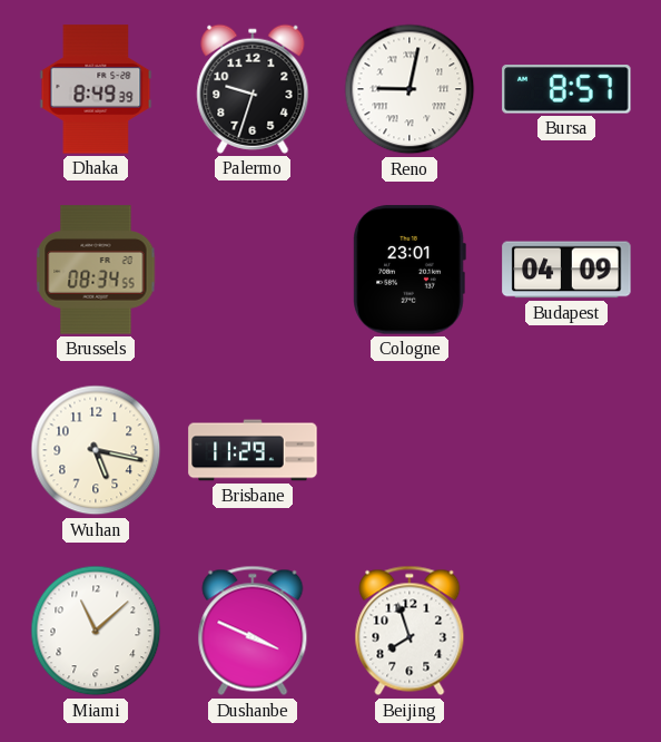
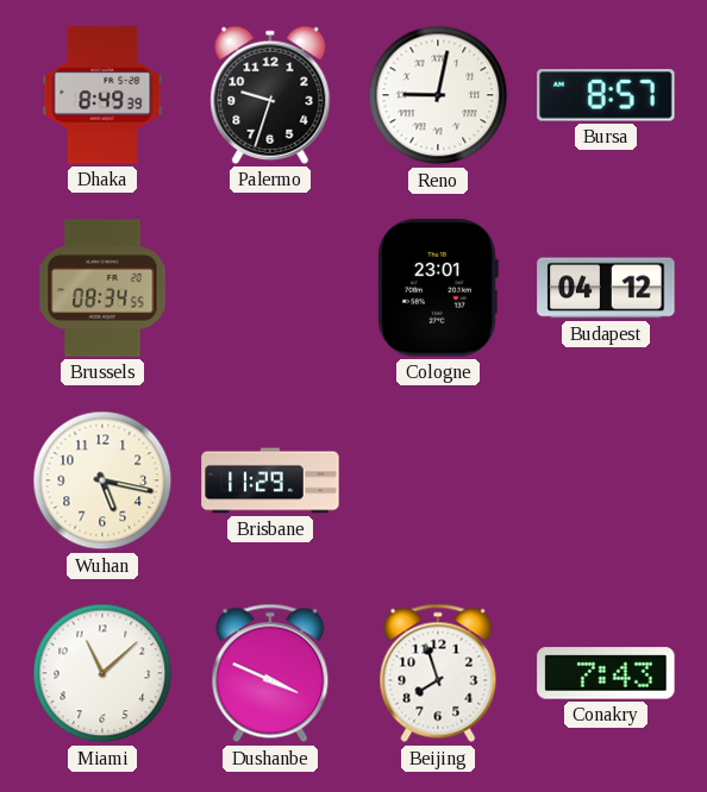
Budapest: 04:09 -> 04:12
Conakry: none -> 7:43
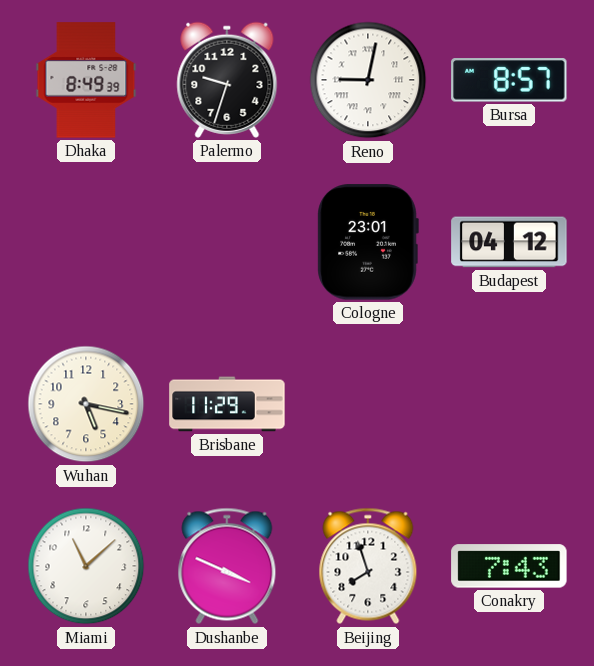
Brussels: 08:34 -> none
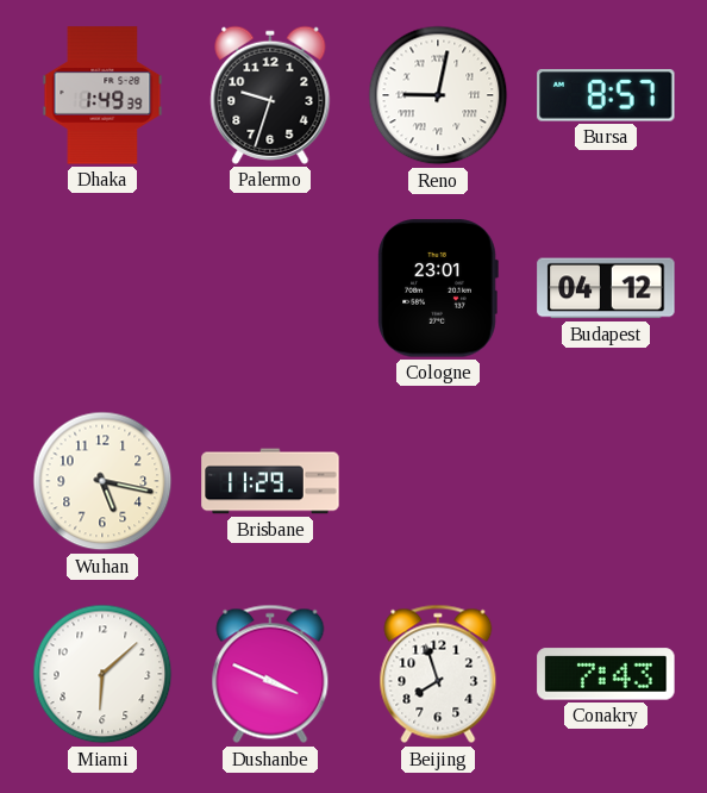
Dhaka: 8:49 -> 1:49
Miami: 11:08 -> 6:08
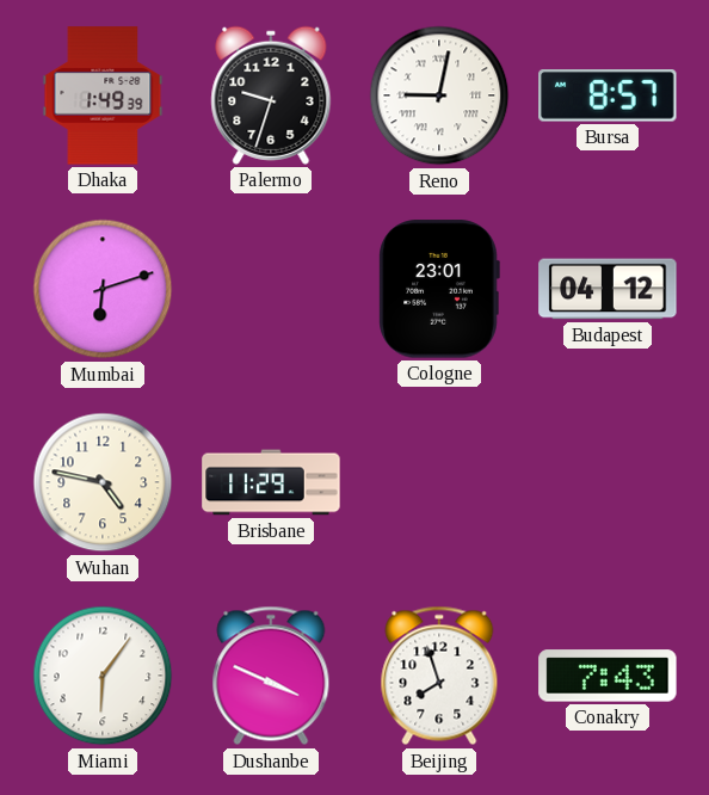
Mumbai: none -> 6:12
Wuhan: 5:17 -> 4:47
Miami: 6:08 -> 6:06
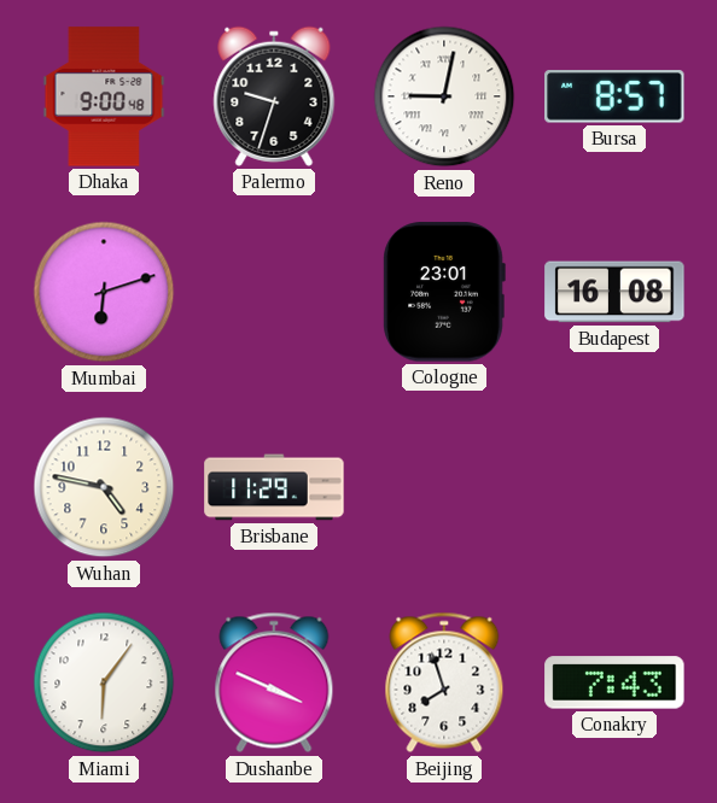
Dhaka: 1:49 -> 9:00
Budapest: 04:12 -> 16:08
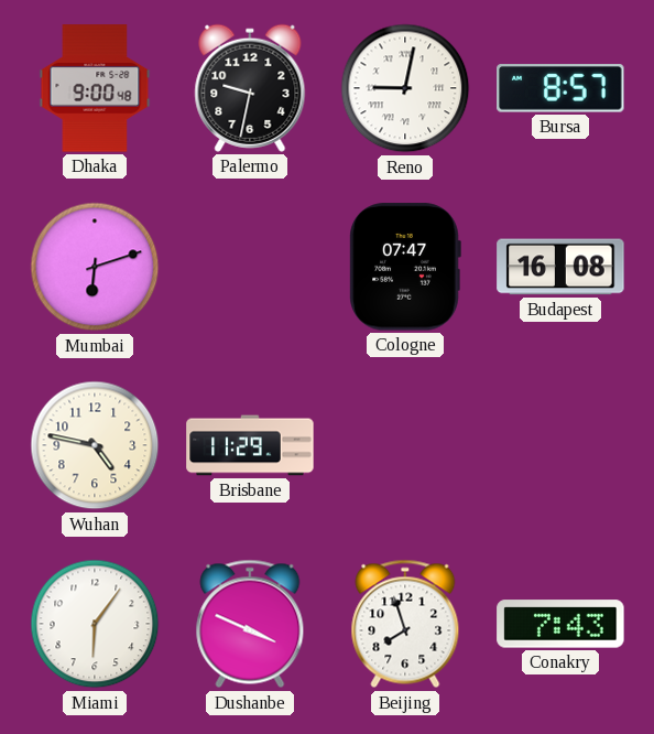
Palermo: 9:33 -> 9:32
Cologne: 23:01 -> 07:47
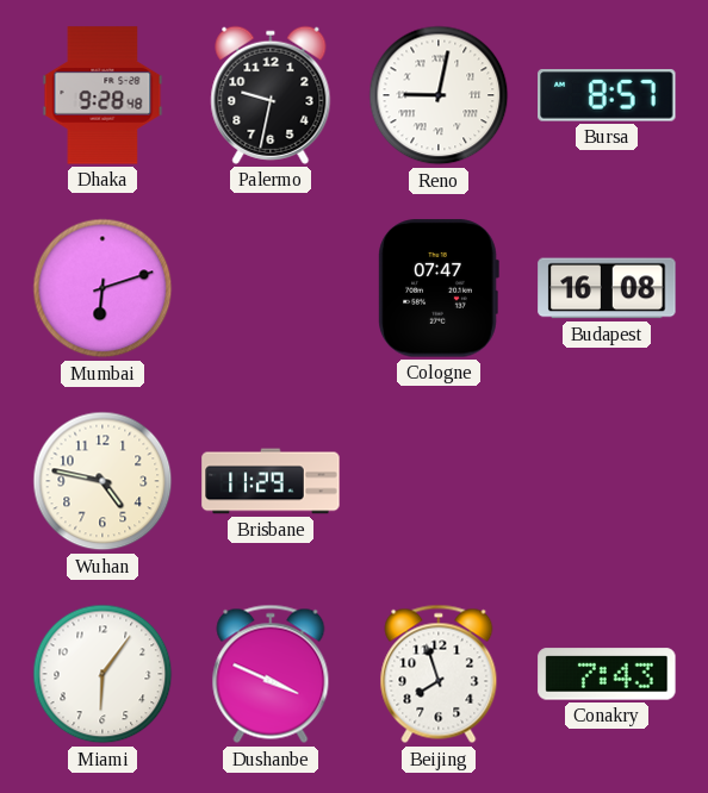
Dhaka: 9:00 -> 9:28
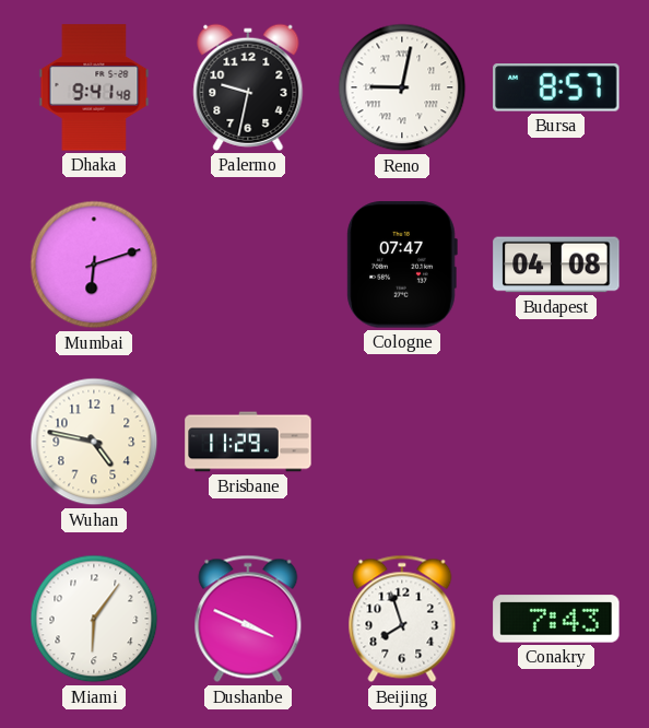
Dhaka: 9:28 -> 9:41
Budapest: 16:08 -> 04:08
